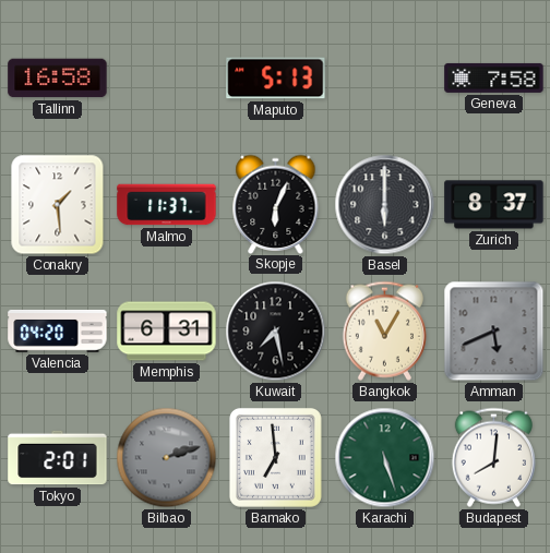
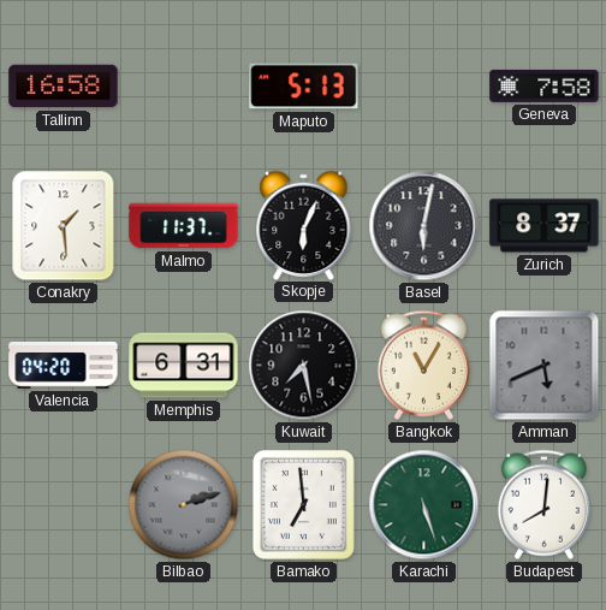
Basel: 6:00 -> 6:02
Tokyo: 2:01 -> none
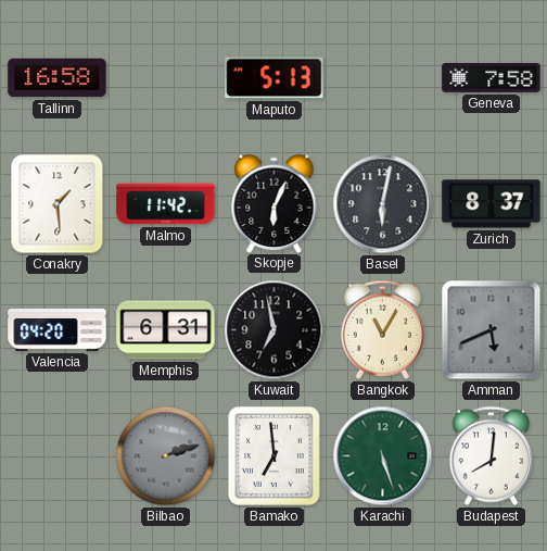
Malmo: 11:37 -> 11:42
Kuwait: 7:28 -> 6:58
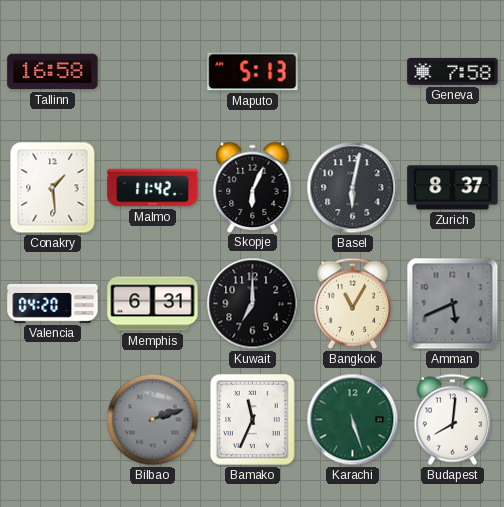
Kuwait: 6:58 -> 7:00
Bamako: 6:59 -> 11:34
